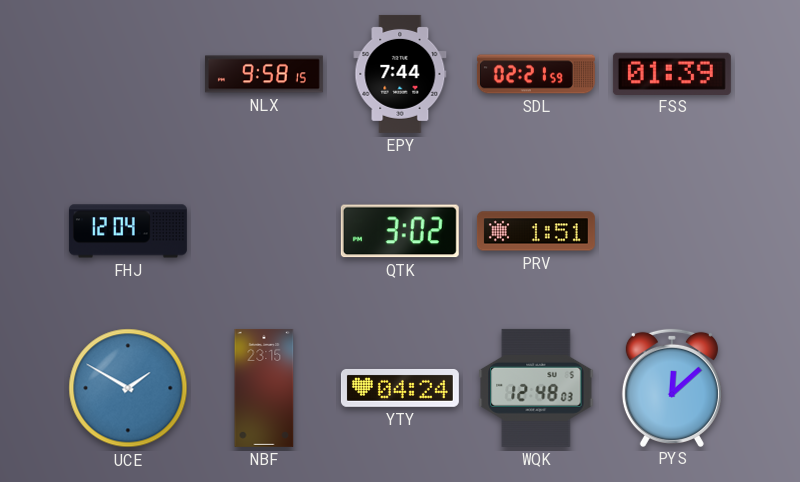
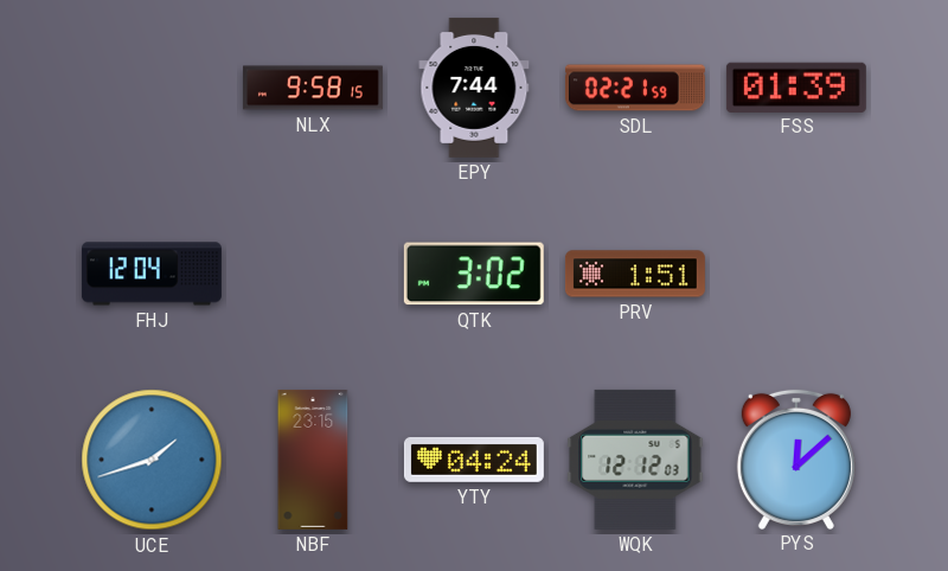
UCE: 1:50 -> 1:42
WQK: 12:48 -> 12:12
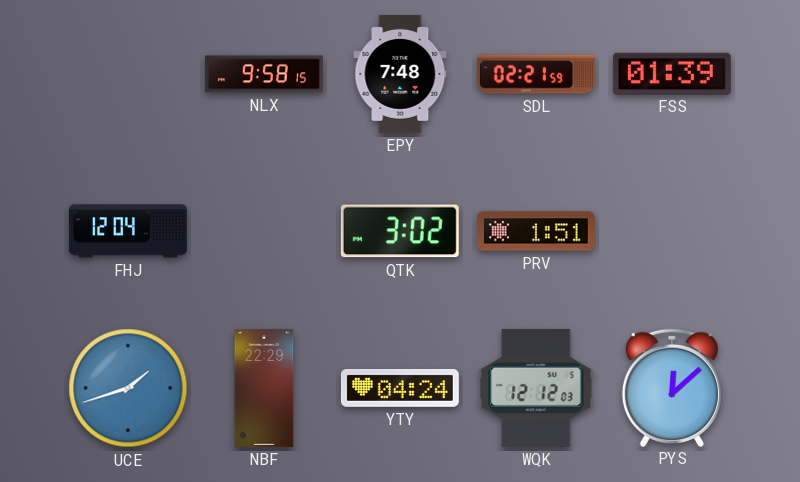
EPY: 7:44 -> 7:48
NBF: 23:15 -> 22:29
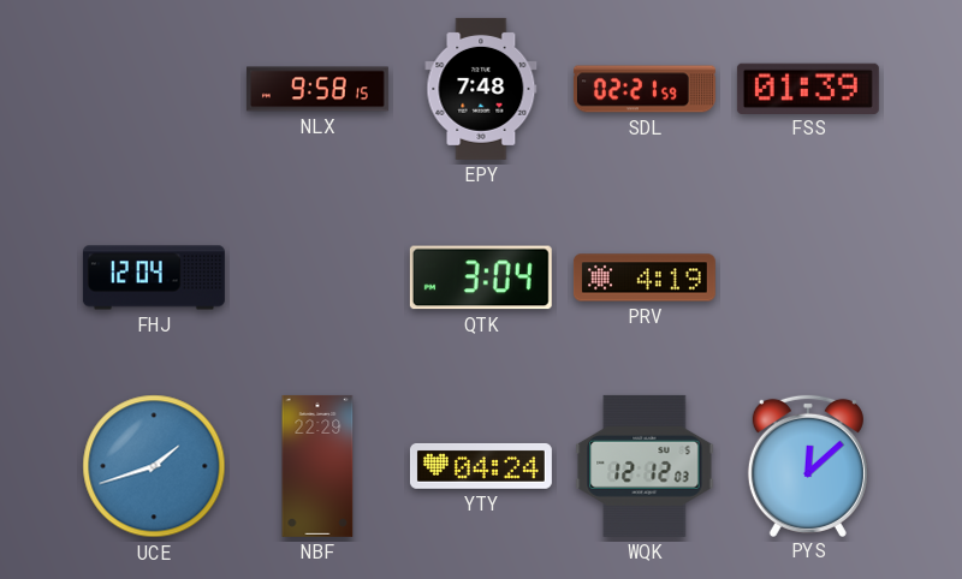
QTK: 3:02 -> 3:04
PRV: 1:51 -> 4:19
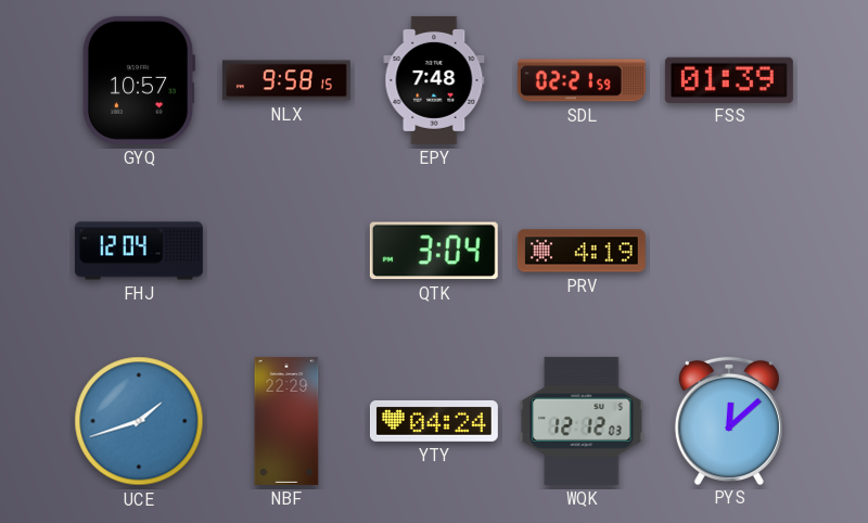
GYQ: none -> 10:57
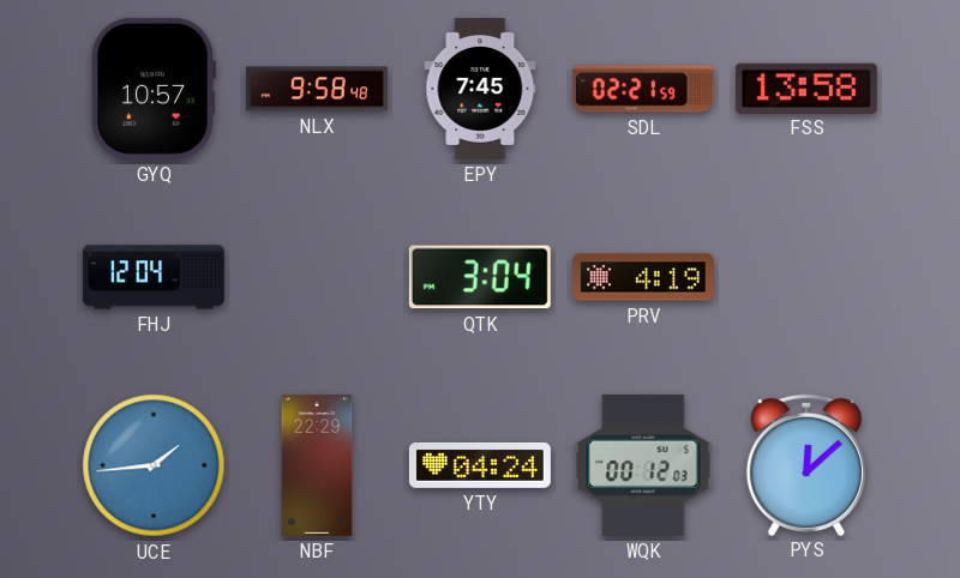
NLX: 9:58:15 -> 9:58:48
EPY: 7:48 -> 7:45
FSS: 01:39 -> 13:58
UCE: 1:42 -> 1:44
WQK: 12:12 -> 00:12
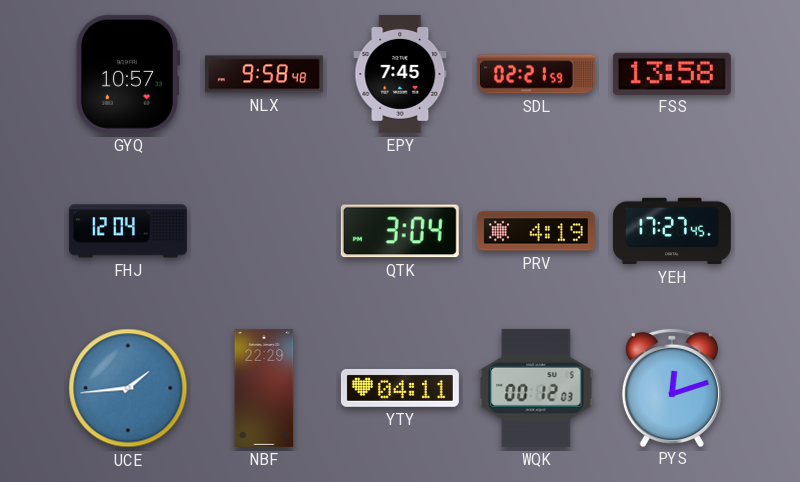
YEH: none -> 17:27
YTY: 04:24 -> 04:11
PYS: 12:08 -> 12:12
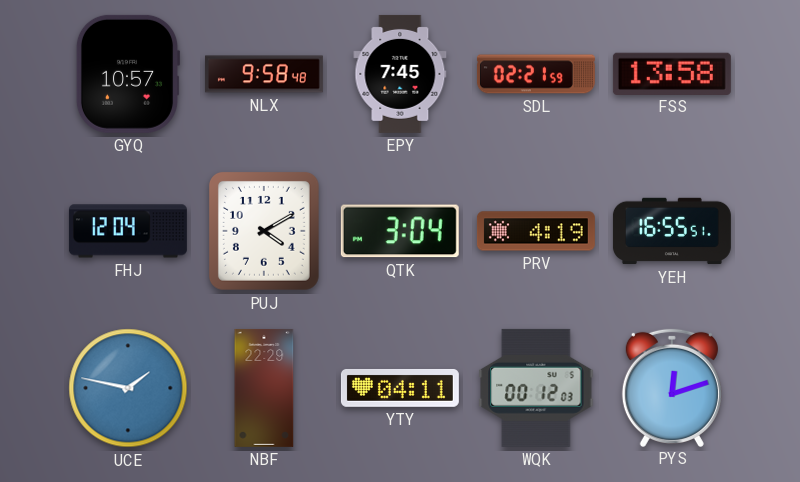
PUJ: none -> 4:10
YEH: 17:27 -> 16:55
UCE: 1:44 -> 1:47
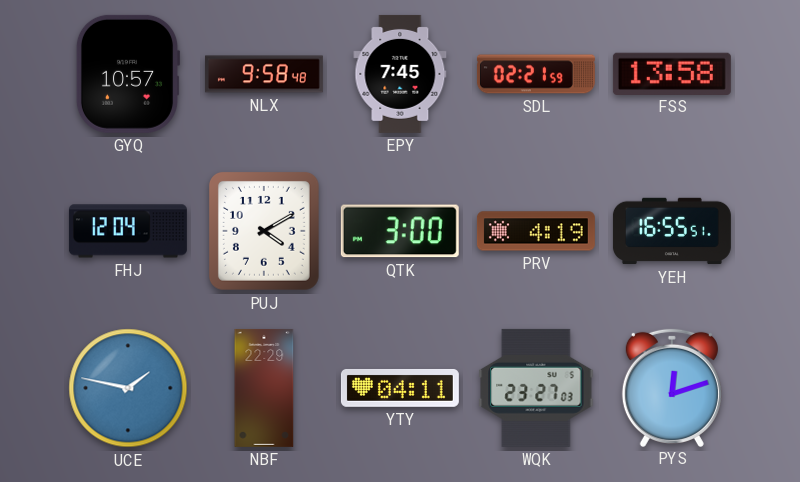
QTK: 3:04 -> 3:00
WQK: 00:12 -> 23:27
